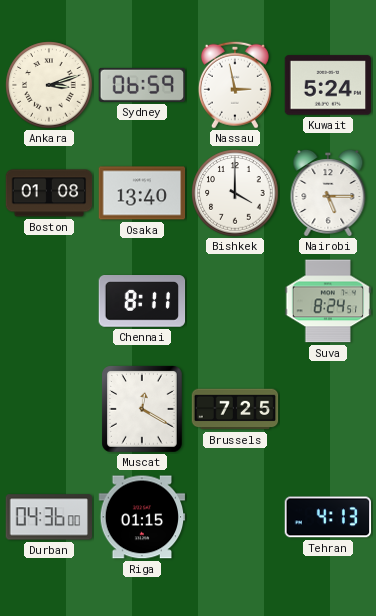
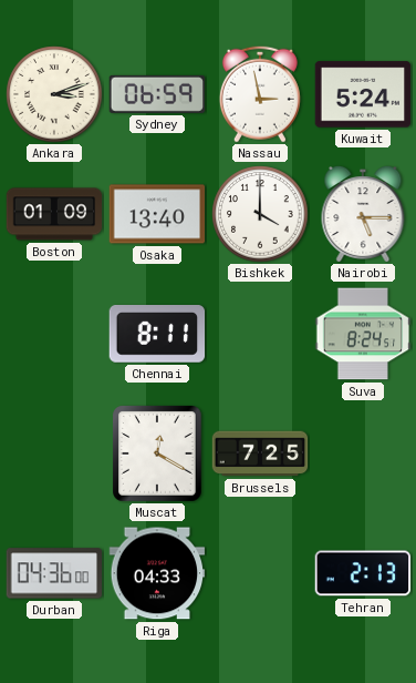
Boston: 01:08 -> 01:09
Riga: 01:15 -> 04:33
Tehran: 4:13 -> 2:13
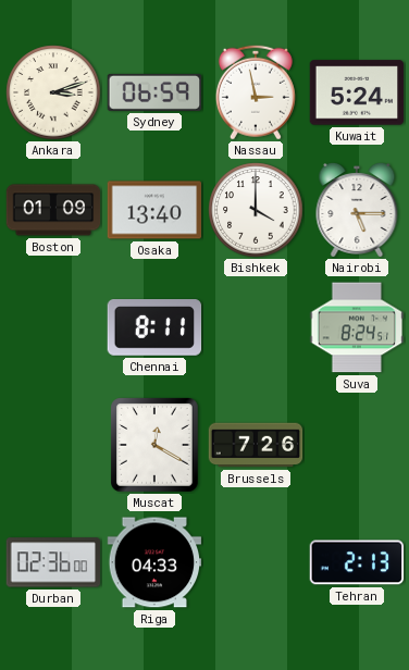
Brussels: 7:25 -> 7:26
Durban: 04:36 -> 02:36
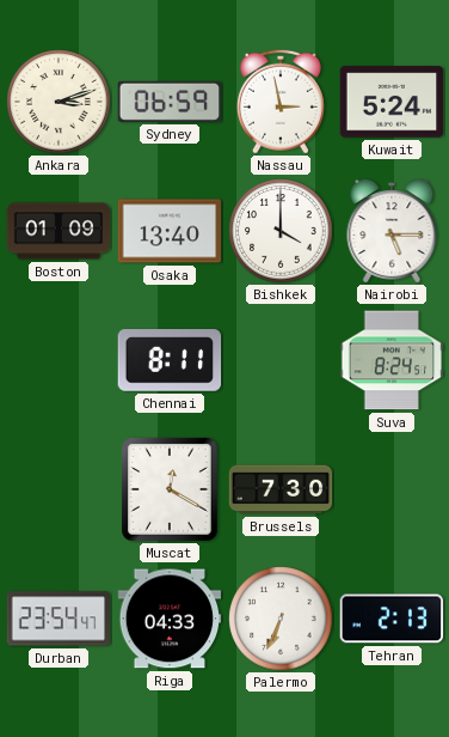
Brussels: 7:26 -> 7:30
Durban: 02:36 -> 23:54
Palermo: none -> 6:34
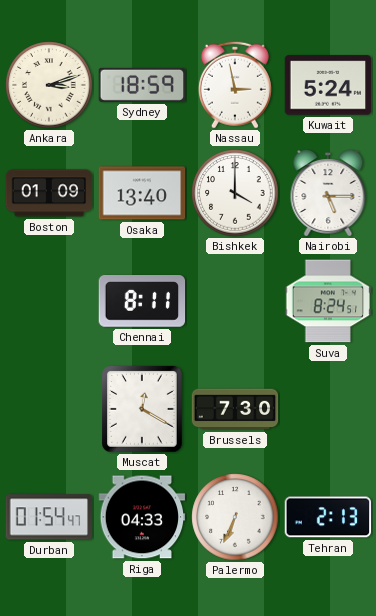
Sydney: 06:59 -> 18:59
Durban: 23:54 -> 01:54
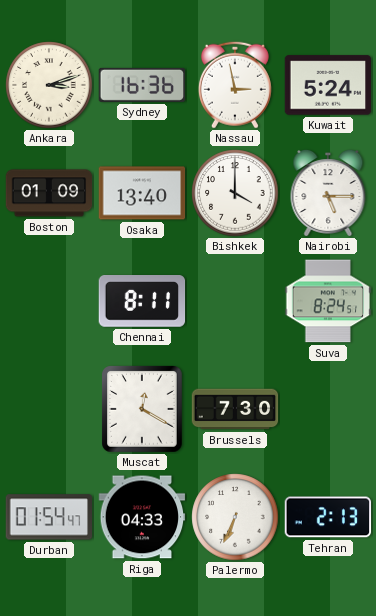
Sydney: 18:59 -> 16:36
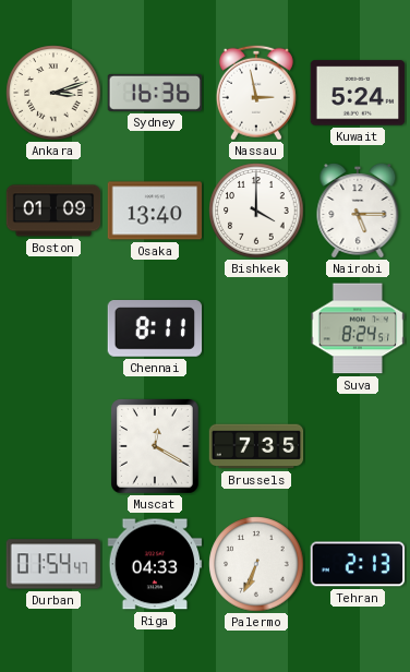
Brussels: 7:30 -> 7:35
